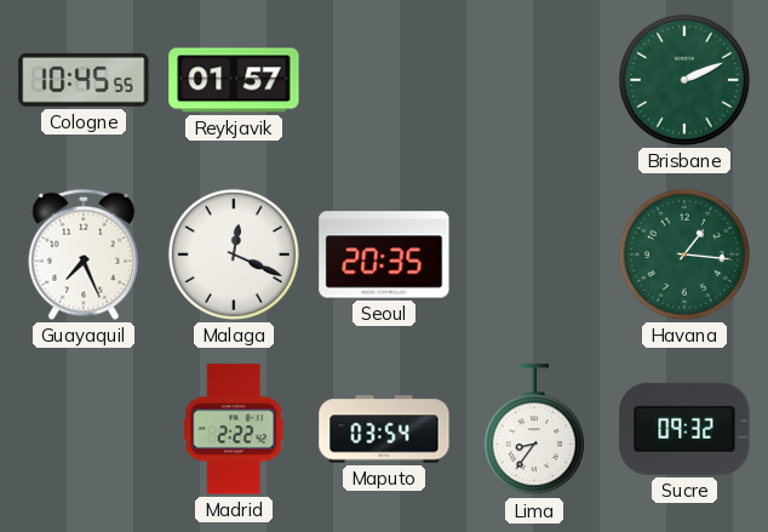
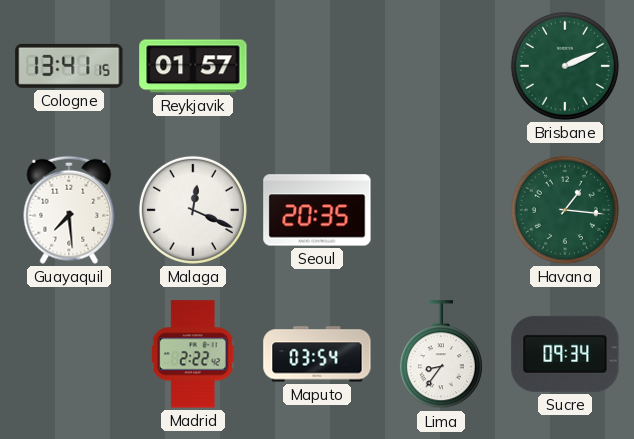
Cologne: 10:45 -> 13:41
Guayaquil: 7:26 -> 7:29
Sucre: 09:32 -> 09:34
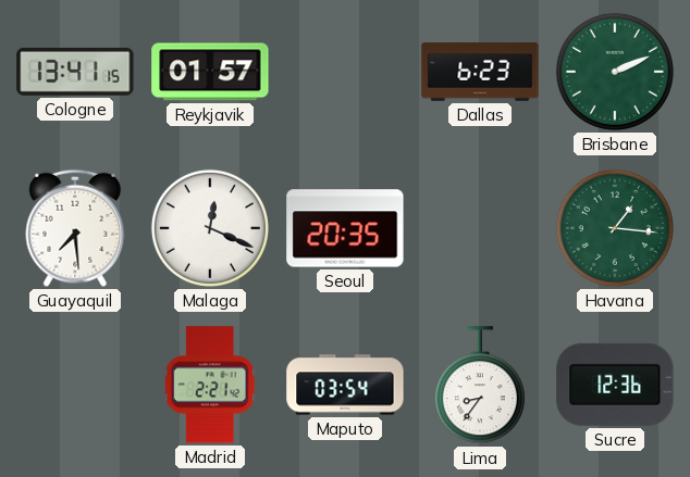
Dallas: none -> 6:23
Madrid: 2:22 -> 2:21
Sucre: 09:34 -> 12:36
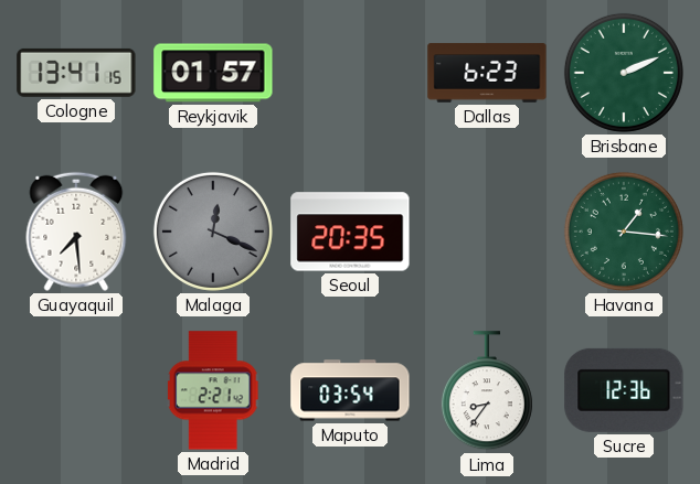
Malaga dial: white -> grey
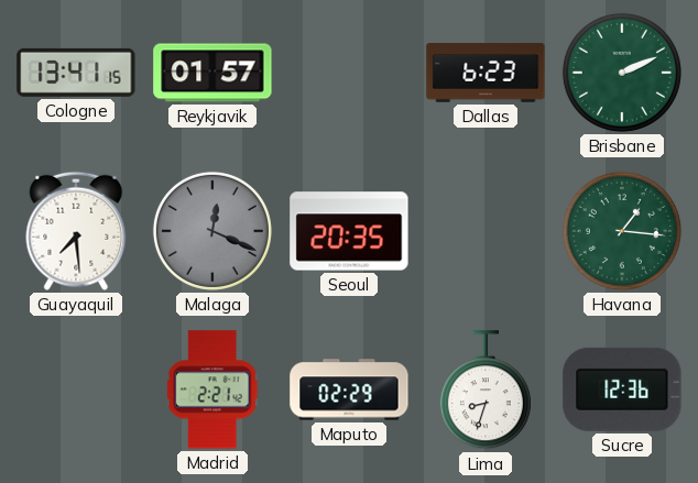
Maputo: 03:54 -> 02:29
Lima: 8:36 -> 8:33
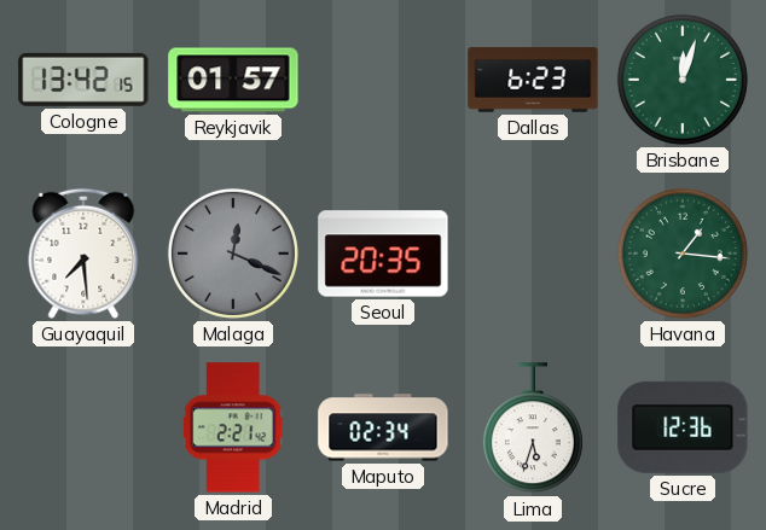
Cologne: 13:41 -> 13:42
Brisbane: 2:11 -> 12:03
Maputo: 02:29 -> 02:34
Lima: 8:33 -> 5:33
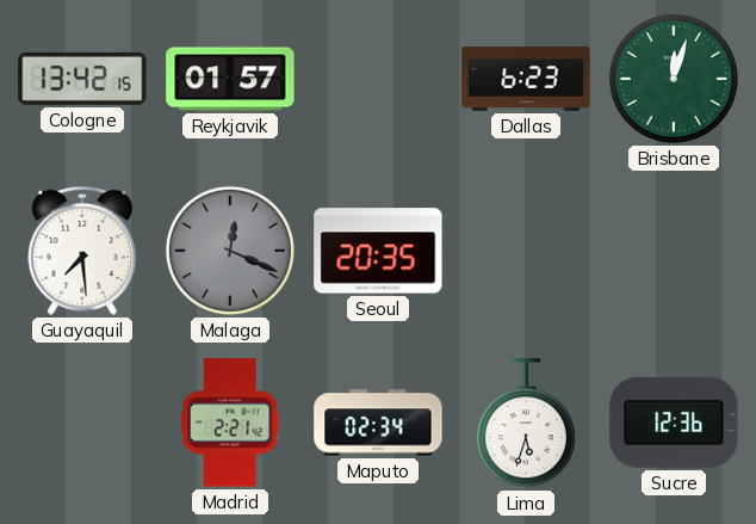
Havana: 1:16 -> none
